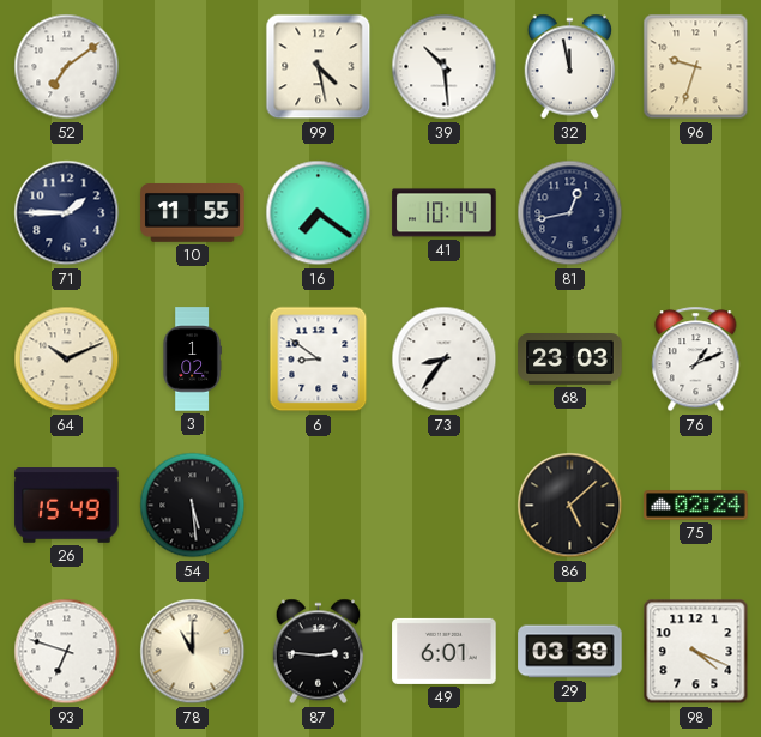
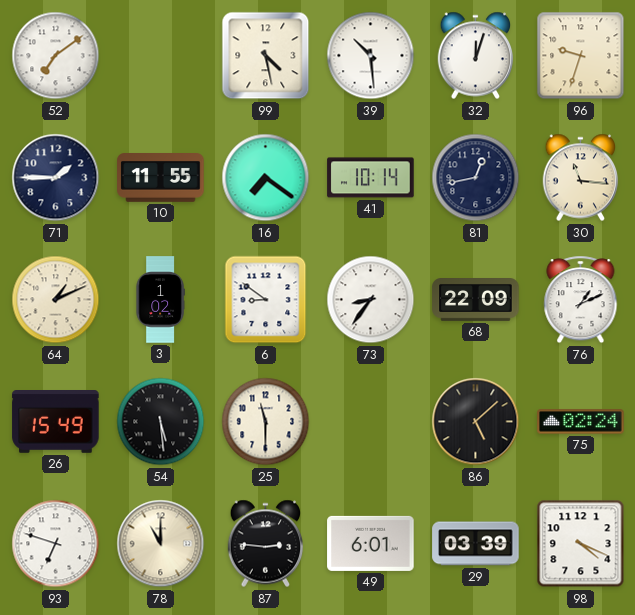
32: 11:58 -> 12:03
30: none -> 11:16
64: 10:11 -> 1:11
68: 23:03 -> 22:09
25: none -> 11:30
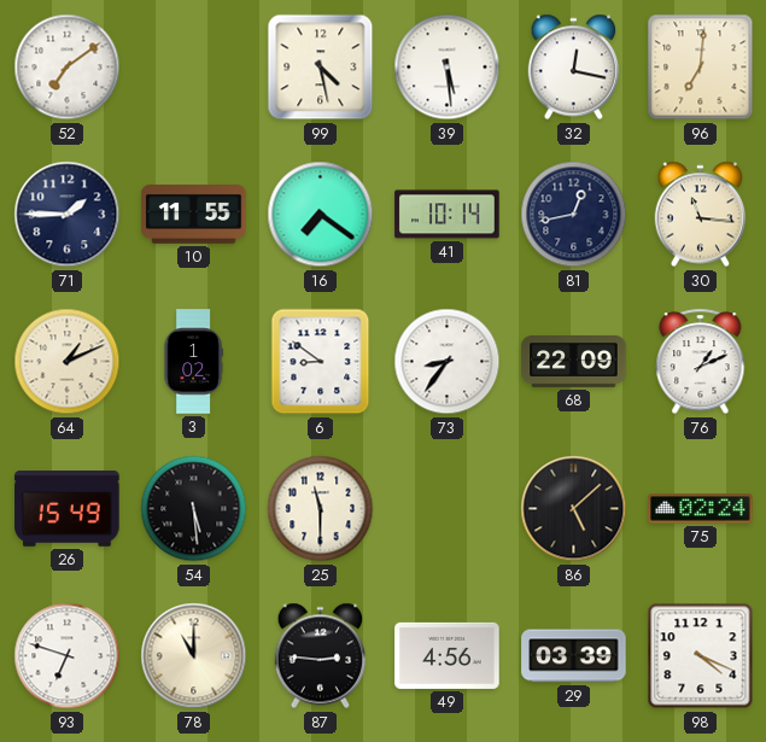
39: 10:29 -> 5:29
32: 12:03 -> 12:17
96: 9:33 -> 7:01
49: 6:01 -> 4:56
